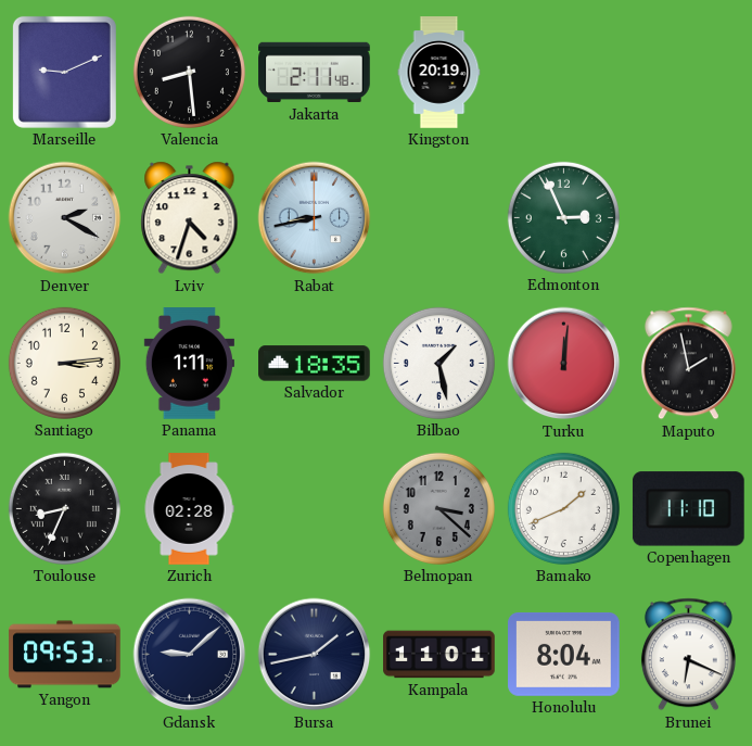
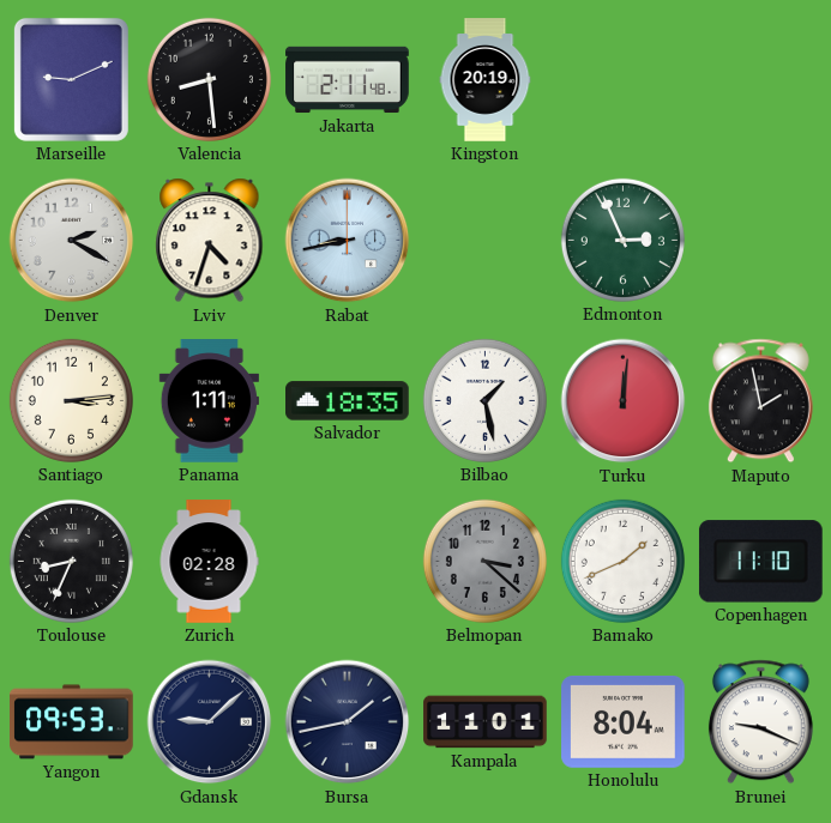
Brunei: 6:19 -> 9:19
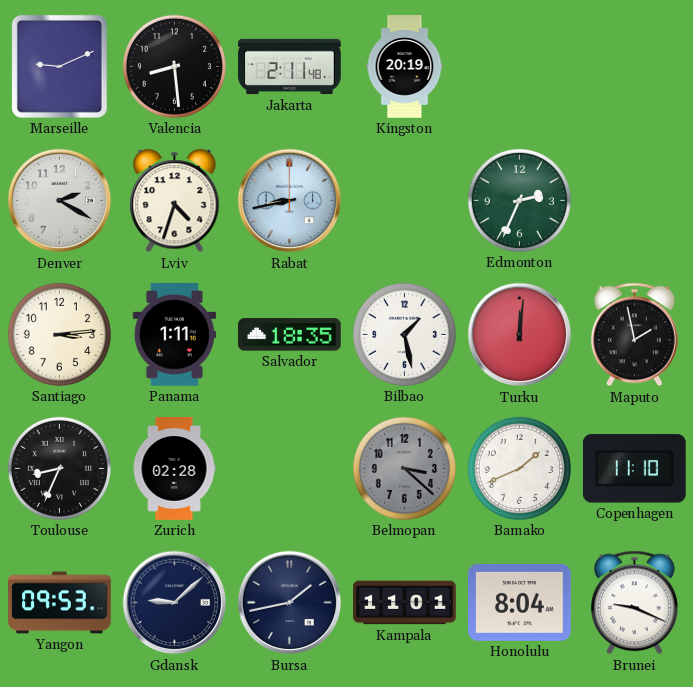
Edmonton: 2:56 -> 2:34
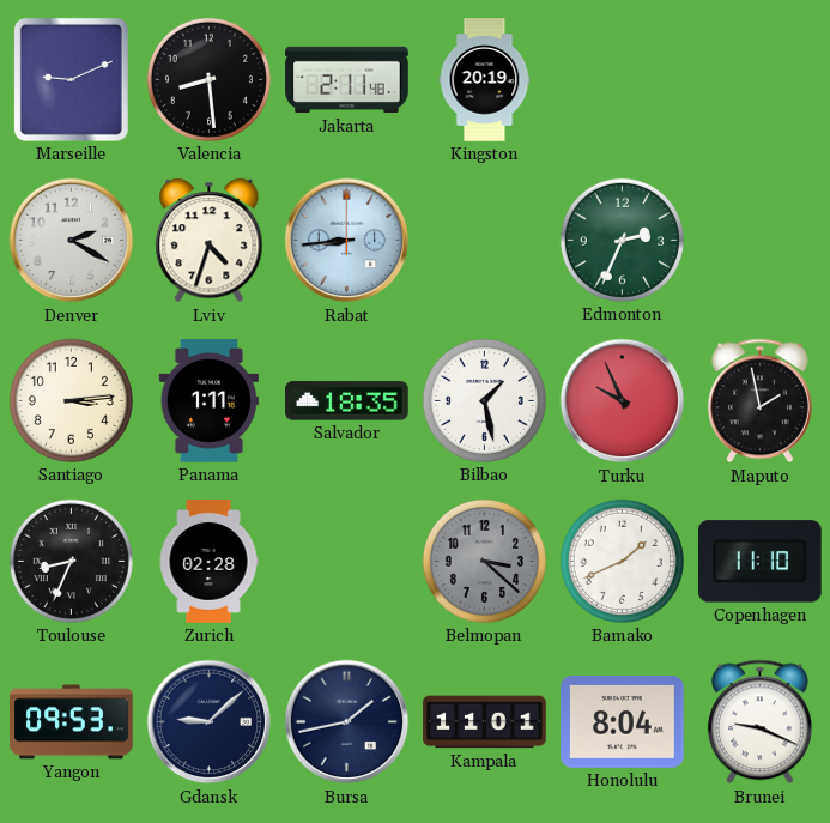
Rabat: 8:43 -> 8:44
Turku: 12:01 -> 9:56
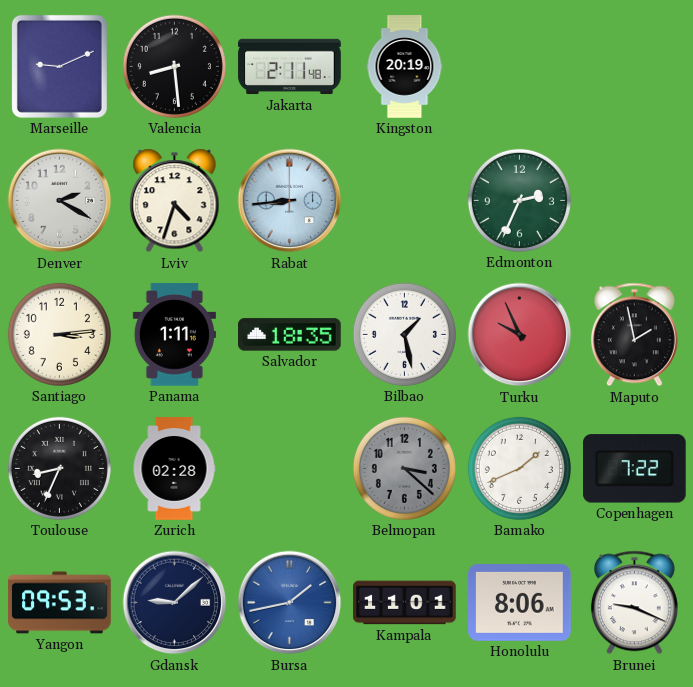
Copenhagen: 11:10 -> 7:22
Bursa dial: navy -> blue
Honolulu: 8:04 -> 8:06
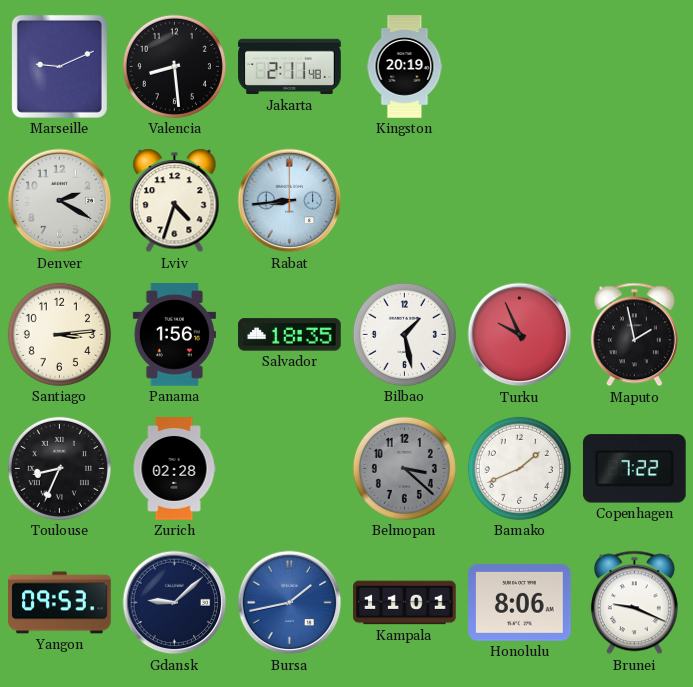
Edmonton: 2:34 -> none
Panama: 1:11 -> 1:56
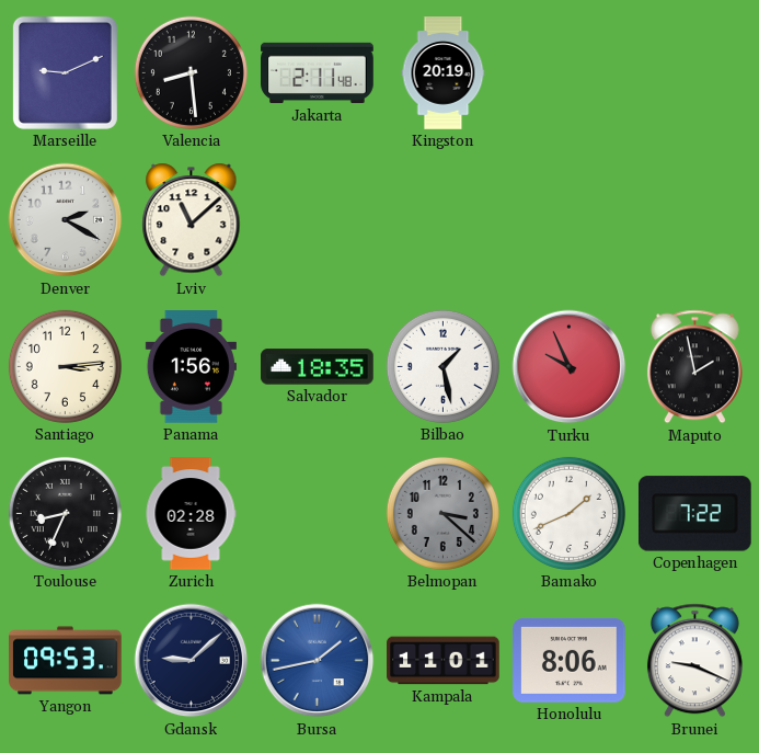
Lviv: 4:33 -> 11:08
Rabat: 8:44 -> none
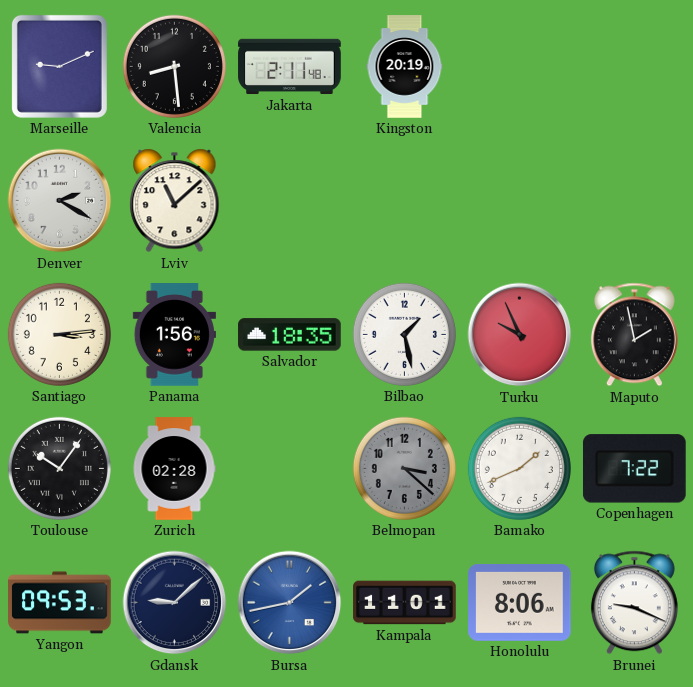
Toulouse: 8:34 -> 10:06
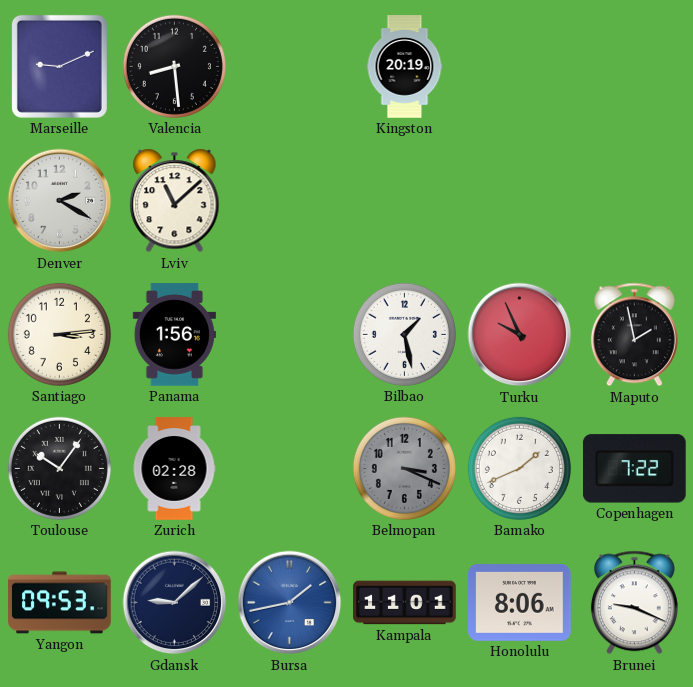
Jakarta: 2:11 -> none
Salvador: 18:35 -> none
Belmopan: 3:22 -> 3:19
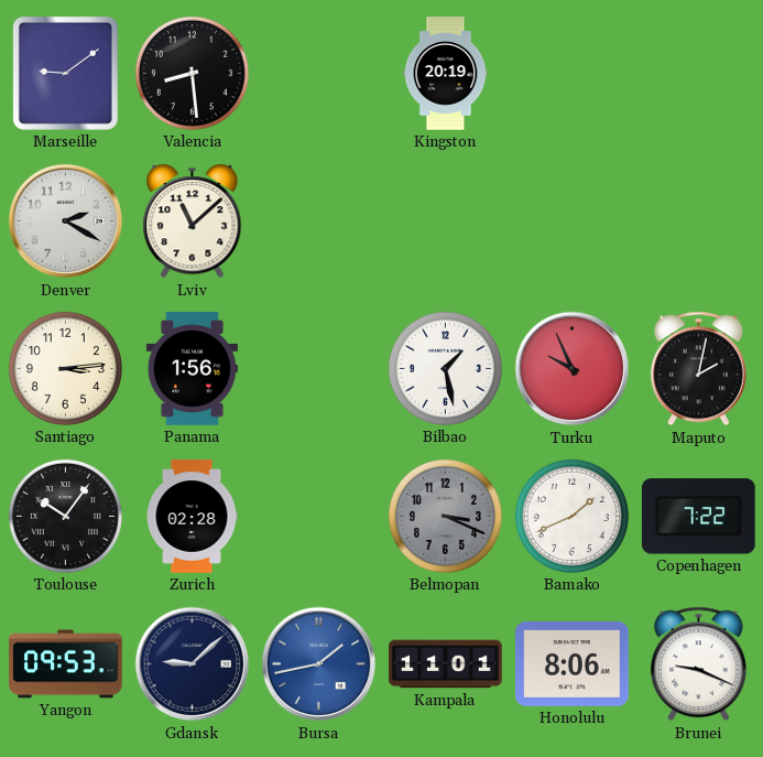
Marseille: 9:11 -> 9:09
Maputo: 1:58 -> 2:02
